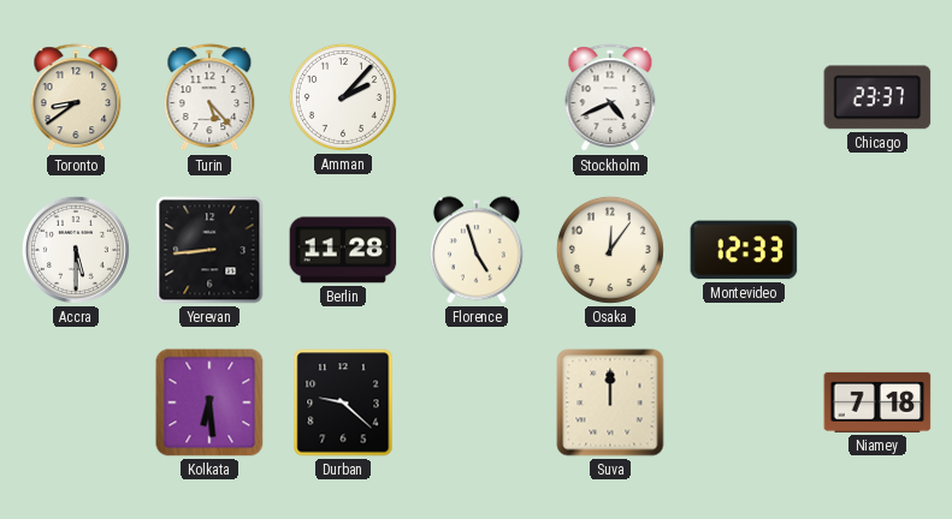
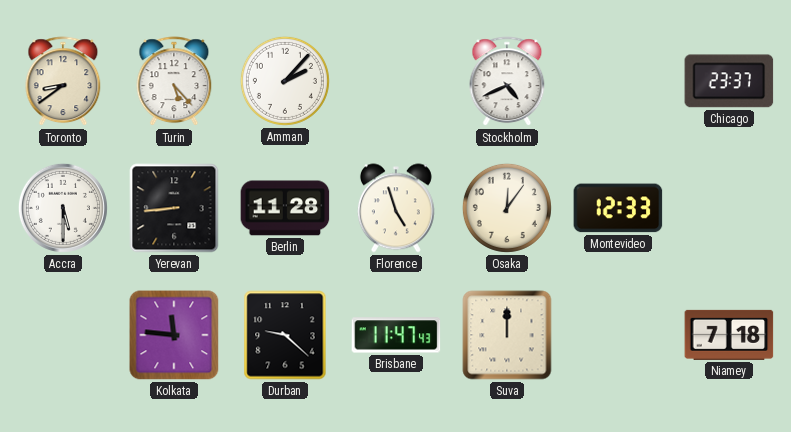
Kolkata: 6:29 -> 11:46
Brisbane: none -> 11:47
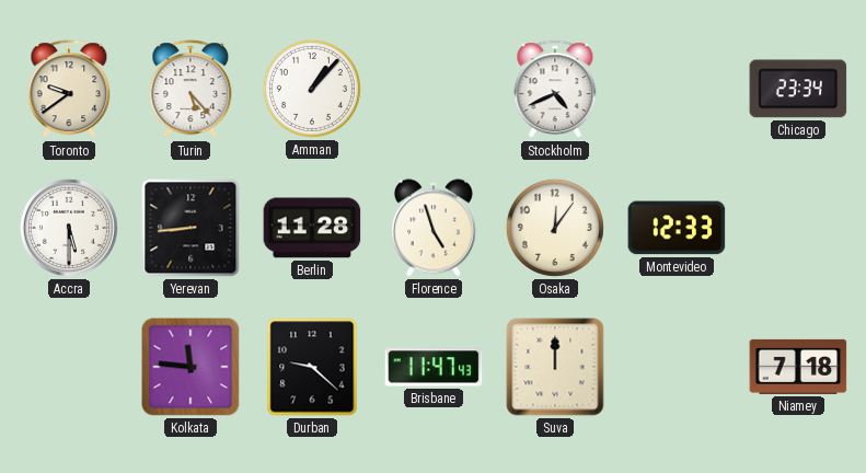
Toronto: 8:39 -> 9:39
Amman: 2:07 -> 1:07
Chicago: 23:37 -> 23:34
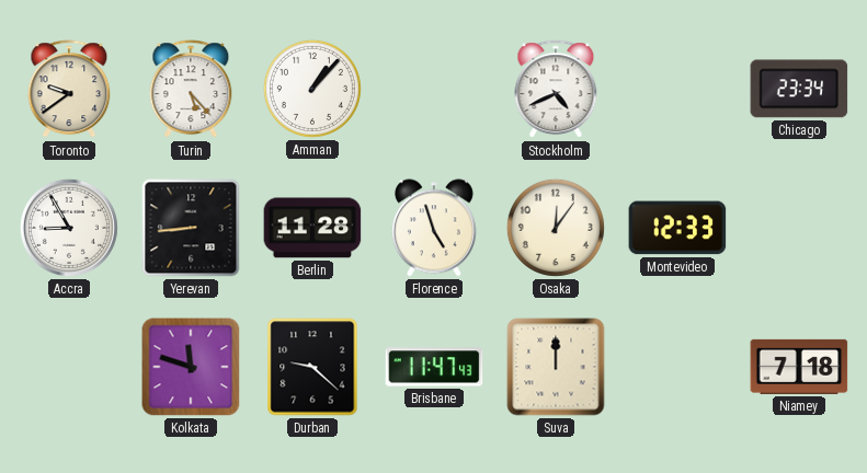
Accra: 5:30 -> 8:55
Kolkata: 11:46 -> 11:48
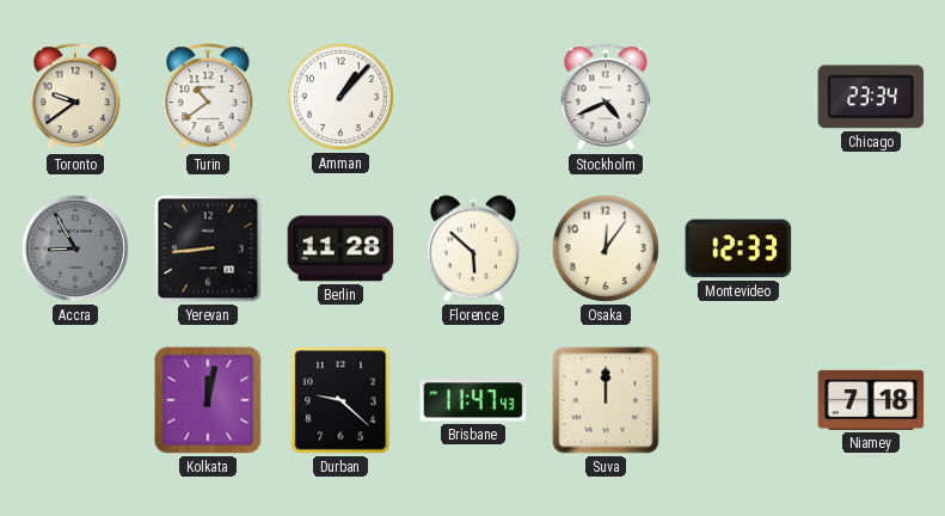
Turin: 5:23 -> 10:39
Accra dial: white -> grey
Florence: 4:57 -> 5:52
Kolkata: 11:48 -> 12:02
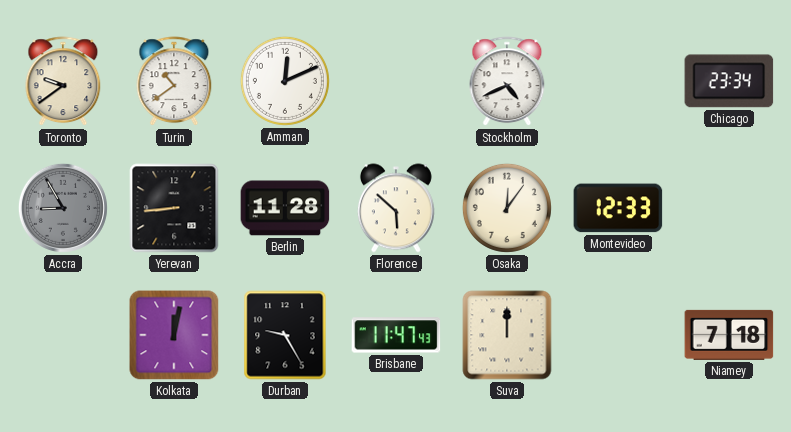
Amman: 1:07 -> 12:11
Durban: 9:22 -> 9:25
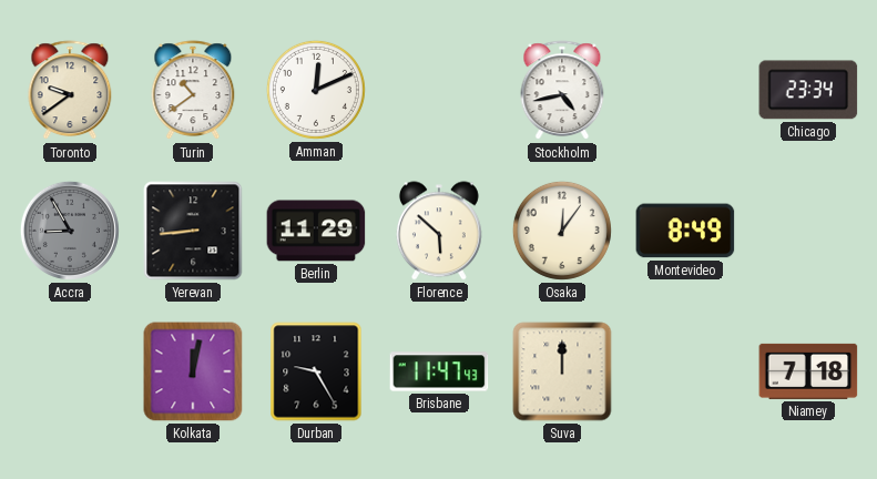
Stockholm: 4:41 -> 4:43
Berlin: 11:28 -> 11:29
Montevideo: 12:33 -> 8:49
